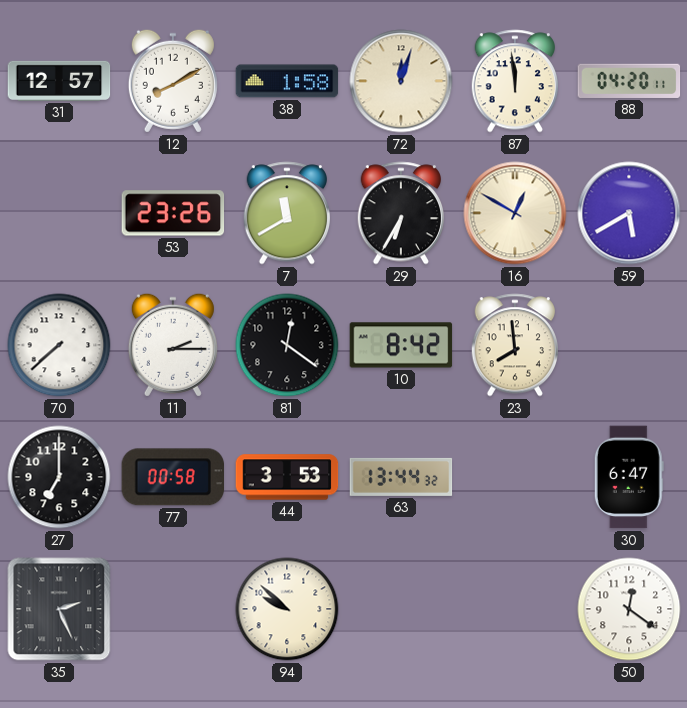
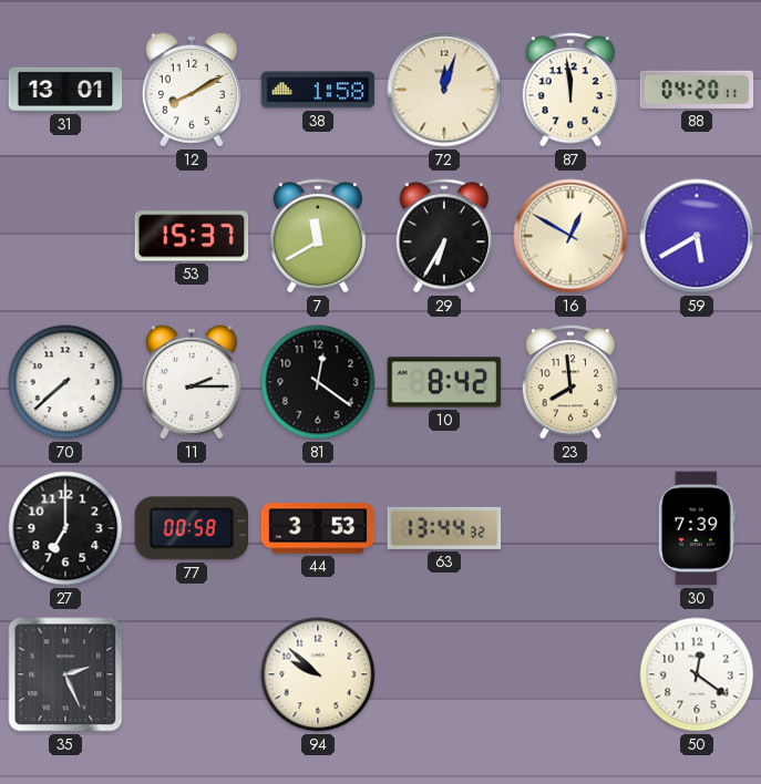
31: 12:57 -> 13:01
53: 23:26 -> 15:37
30: 6:47 -> 7:39
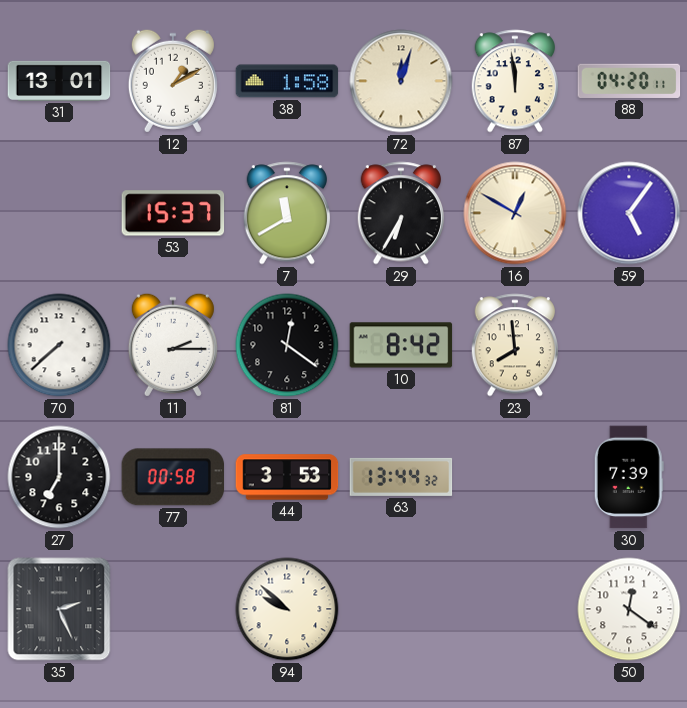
12: 8:10 -> 1:10
59: 5:40 -> 5:06
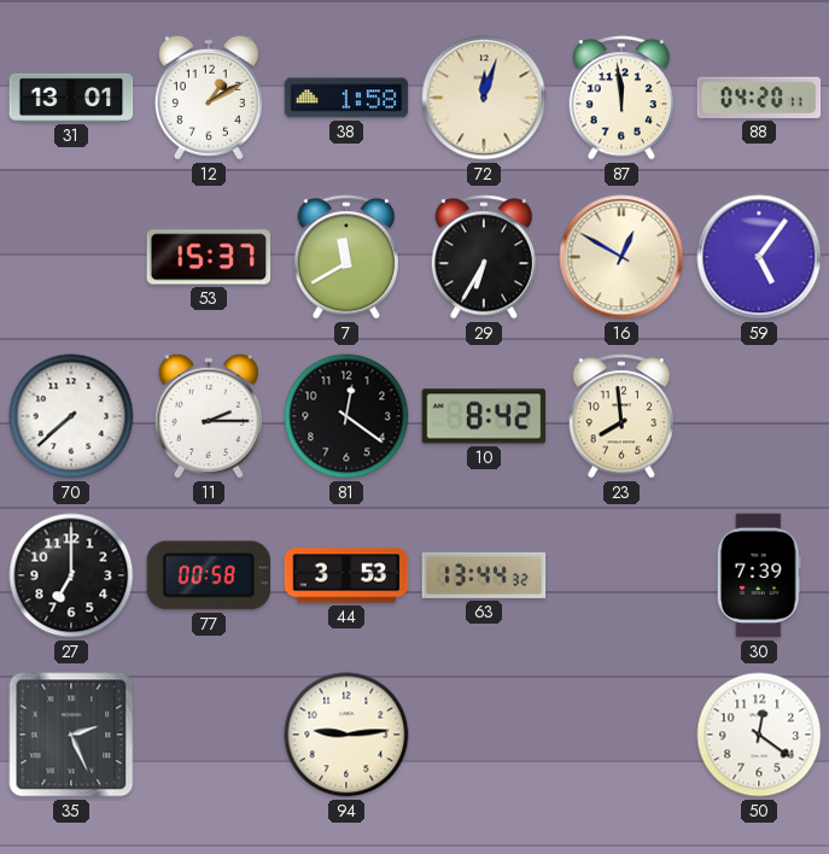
94: 9:52 -> 9:14
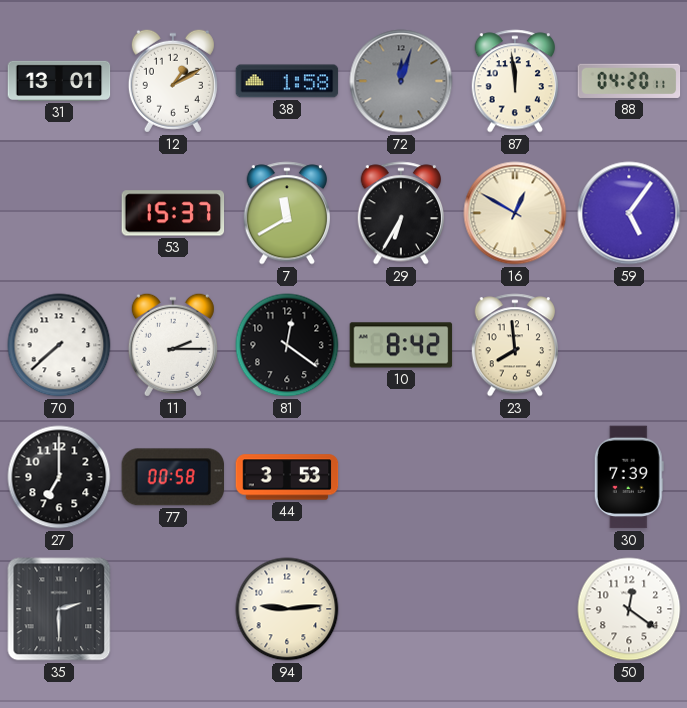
72 dial: cream -> grey
63: 13:44 -> none
35: 2:26 -> 2:30
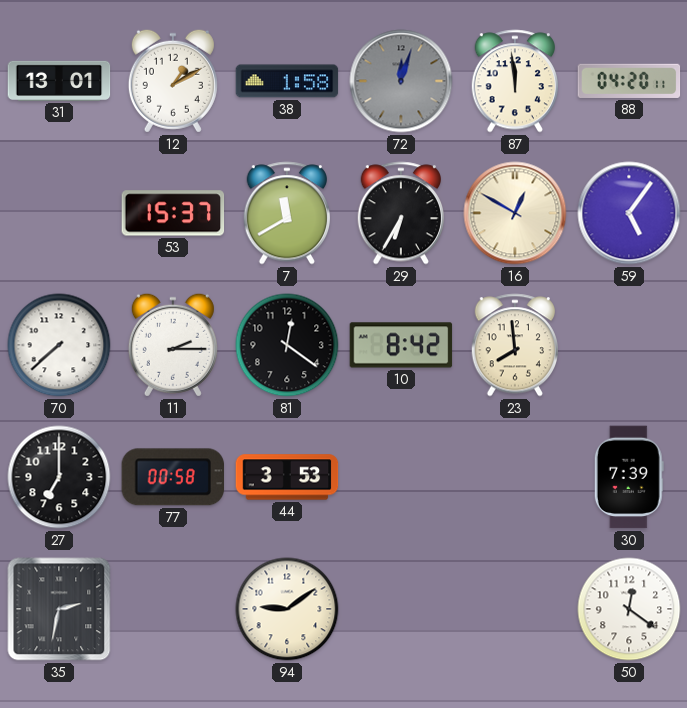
35: 2:30 -> 2:32
94: 9:14 -> 9:09
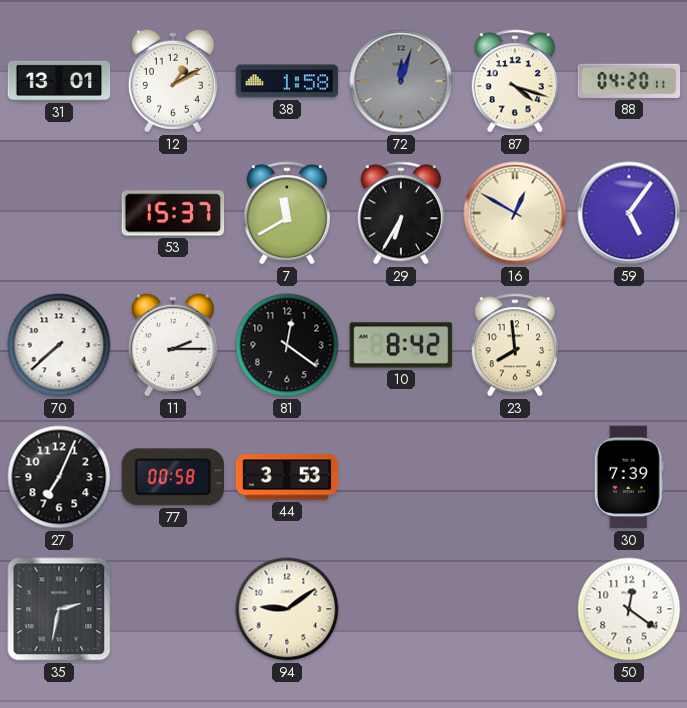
87: 11:59 -> 4:18
27: 7:00 -> 7:04
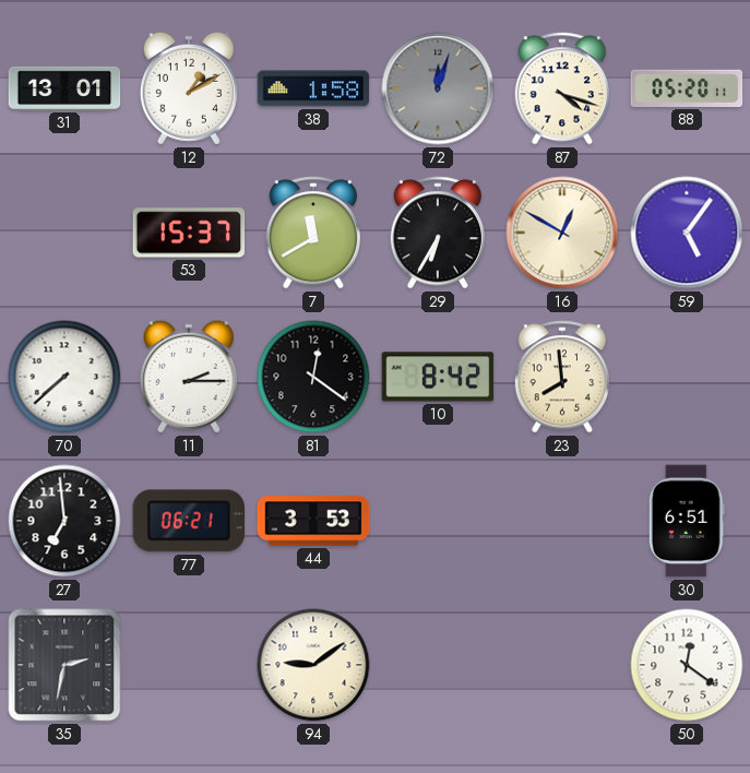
88: 04:20 -> 05:20
27: 7:04 -> 6:59
77: 00:58 -> 06:21
30: 7:39 -> 6:51
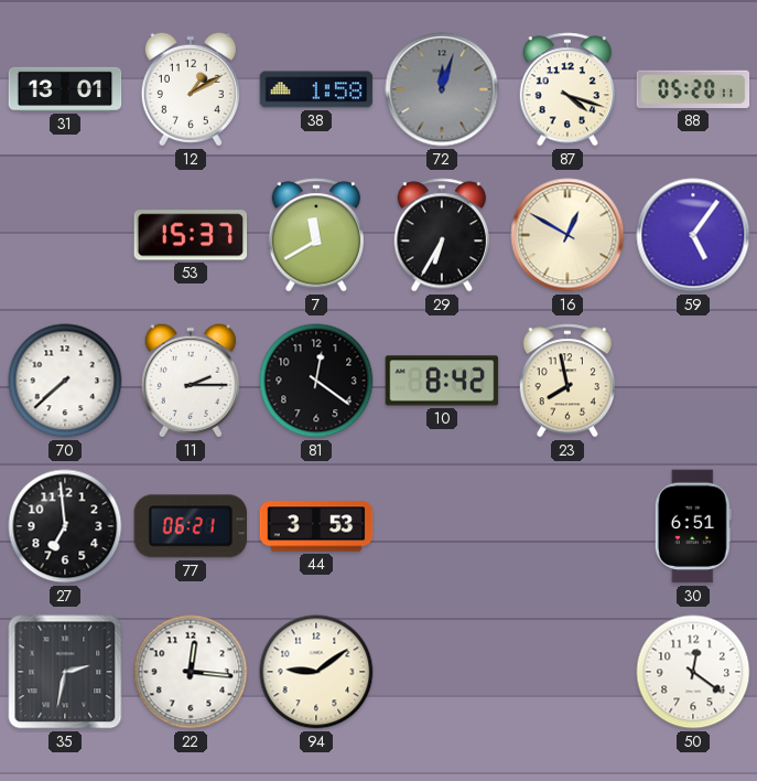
23: 7:59 -> 7:58
22: none -> 12:16
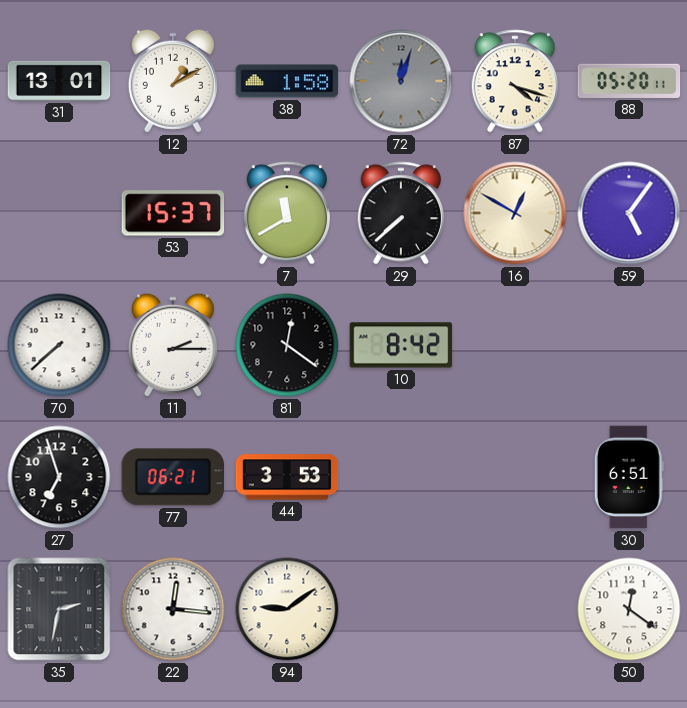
29: 6:35 -> 7:38
23: 7:58 -> none
27: 6:59 -> 6:57
